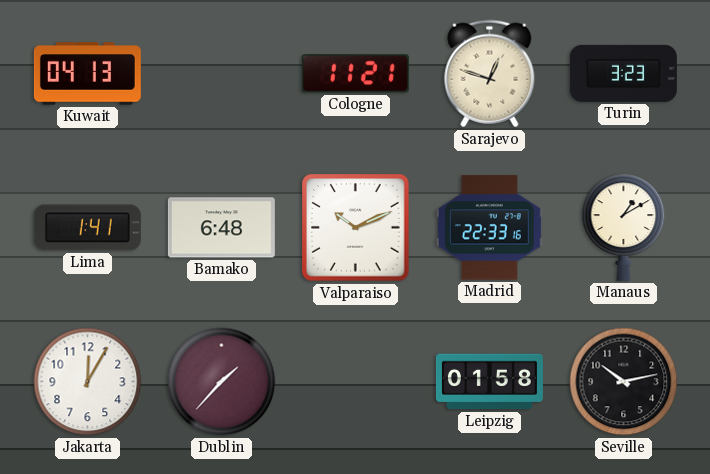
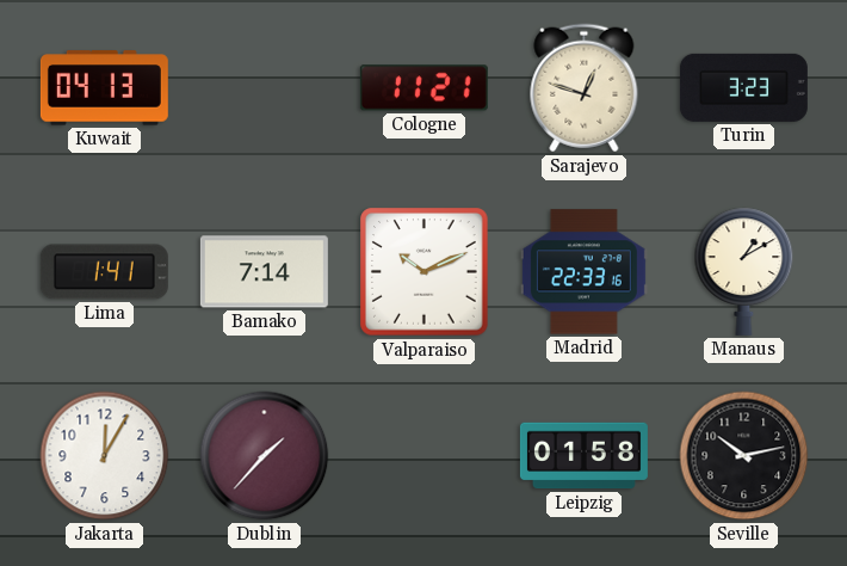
Bamako: 6:48 -> 7:14
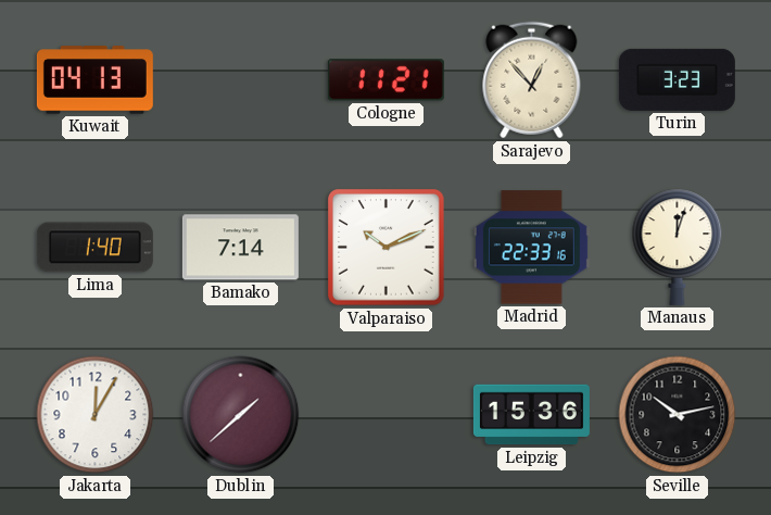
Sarajevo: 12:48 -> 12:53
Lima: 1:41 -> 1:40
Manaus: 1:10 -> 12:03
Dublin: 1:37 -> 1:38
Leipzig: 01:58 -> 15:36
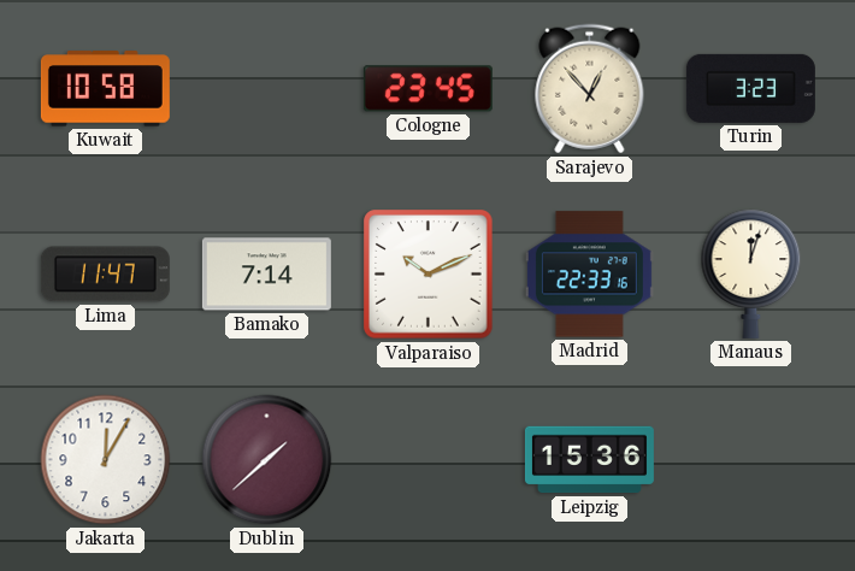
Kuwait: 04:13 -> 10:58
Cologne: 11:21 -> 23:45
Lima: 1:40 -> 11:47
Seville: 10:13 -> none
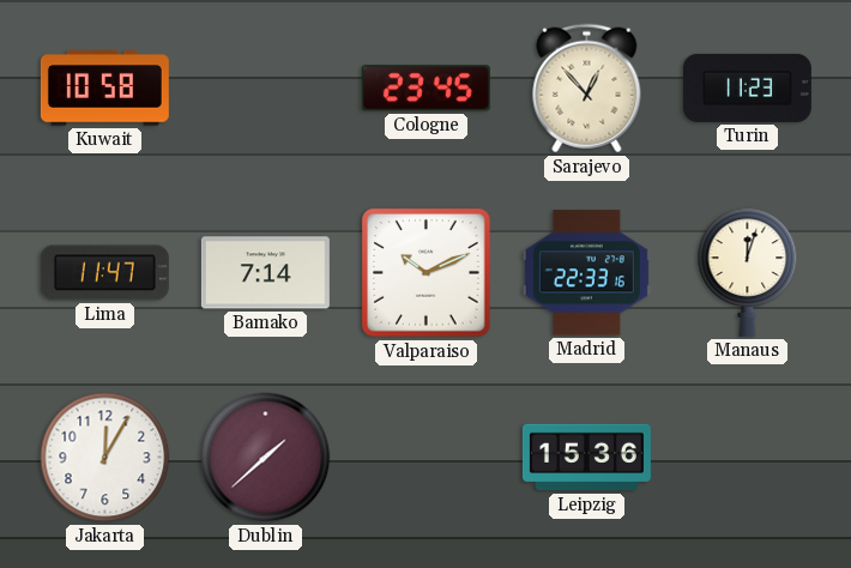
Turin: 3:23 -> 11:23
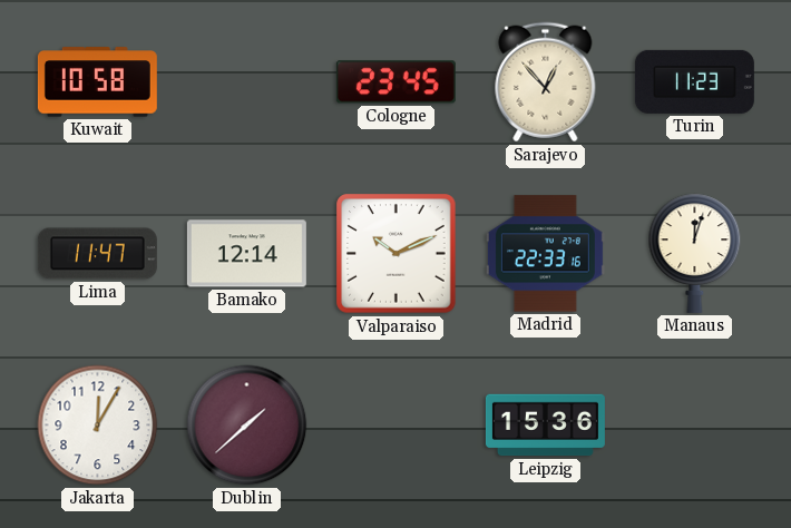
Bamako: 7:14 -> 12:14
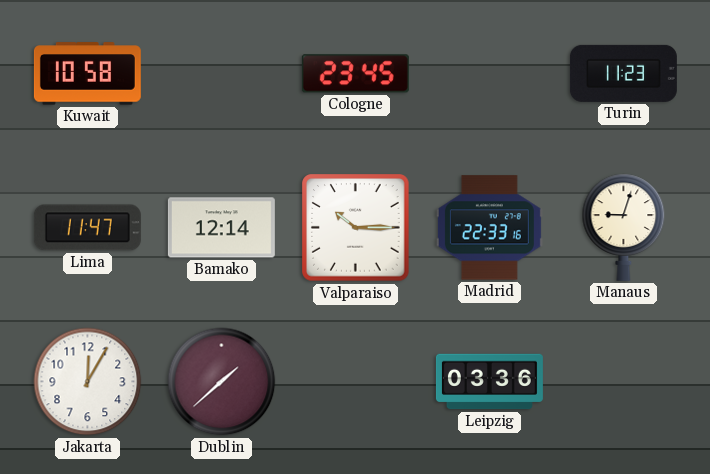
Sarajevo: 12:53 -> none
Valparaiso: 10:11 -> 10:15
Manaus: 12:03 -> 9:03
Leipzig: 15:36 -> 03:36
